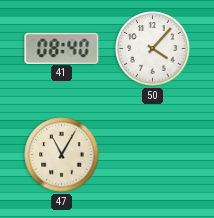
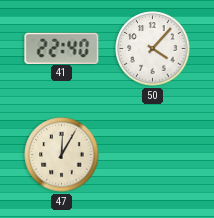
41: 08:40 -> 22:40
47: 11:05 -> 12:05
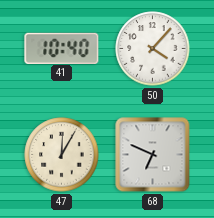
41: 22:40 -> 10:40
68: none -> 6:49
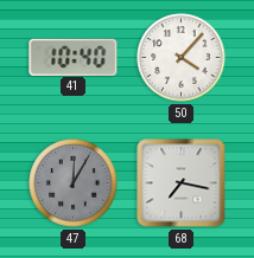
47 dial: cream -> grey
68: 6:49 -> 7:17
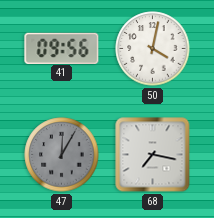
41: 10:40 -> 09:56
50: 4:07 -> 4:02
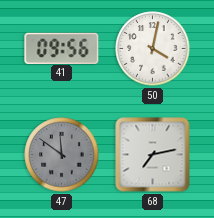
47: 12:05 -> 11:51
68: 7:17 -> 7:13
